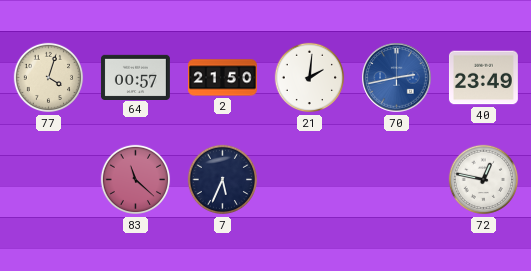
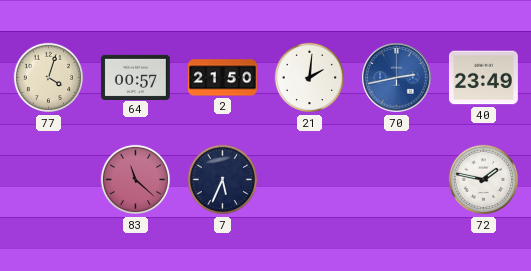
72: 12:47 -> 1:47
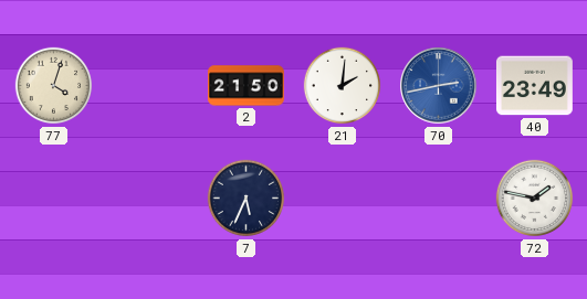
64: 00:57 -> none
83: 11:22 -> none
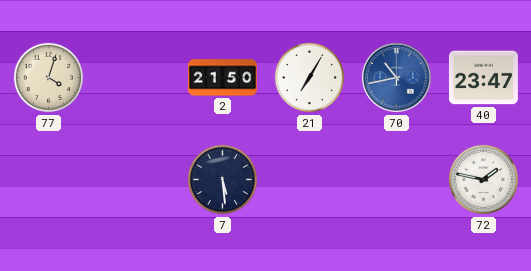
21: 2:01 -> 7:05
70: 2:43 -> 10:43
40: 23:49 -> 23:47
7: 5:34 -> 5:29
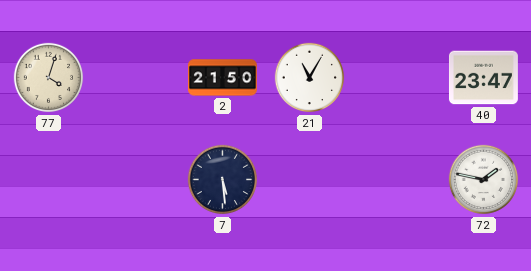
21: 7:05 -> 11:05
70: 10:43 -> none
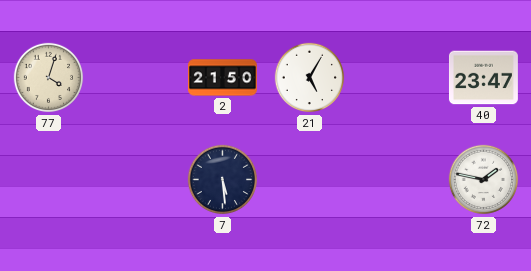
21: 11:05 -> 5:05
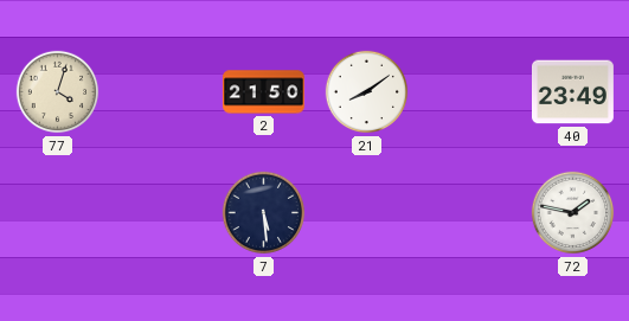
21: 5:05 -> 8:09
40: 23:47 -> 23:49
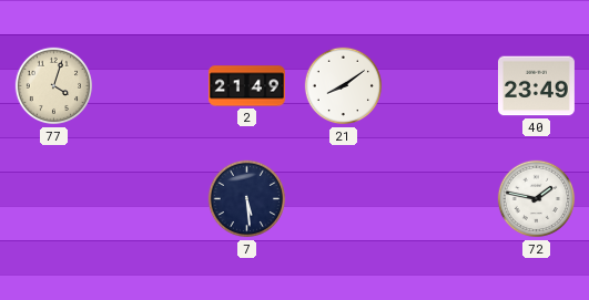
2: 21:50 -> 21:49
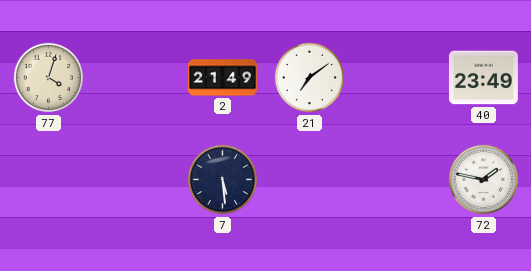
21: 8:09 -> 7:09
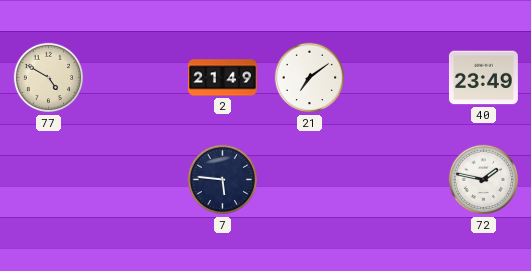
77: 4:03 -> 4:50
7: 5:29 -> 5:46
